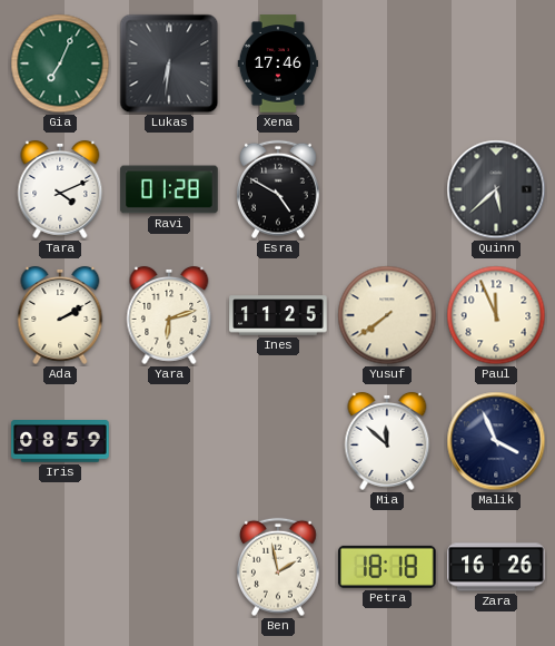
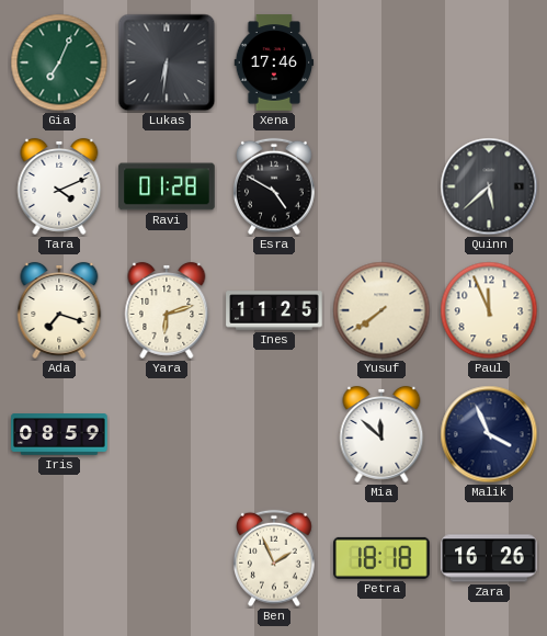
Ada: 2:10 -> 7:18
Ben: 1:58 -> 1:56
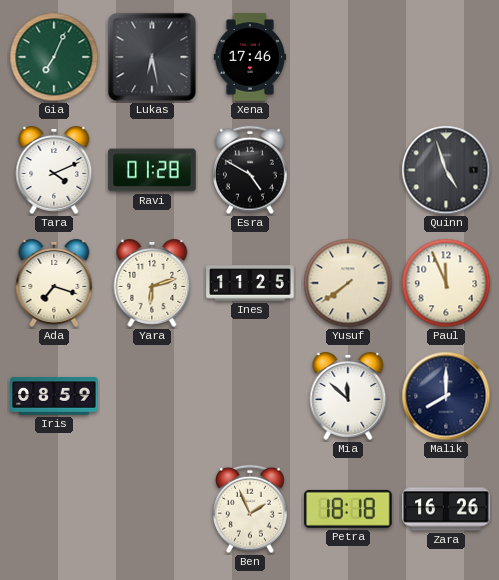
Lukas: 6:31 -> 6:28
Quinn: 5:38 -> 4:57
Malik: 3:56 -> 8:00
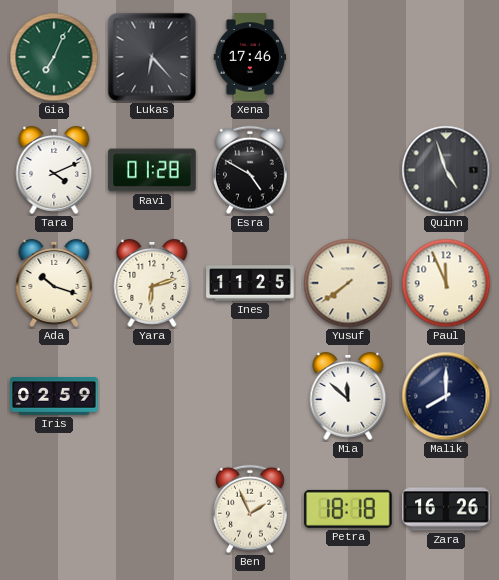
Lukas: 6:28 -> 6:23
Ada: 7:18 -> 10:18
Iris: 08:59 -> 02:59
